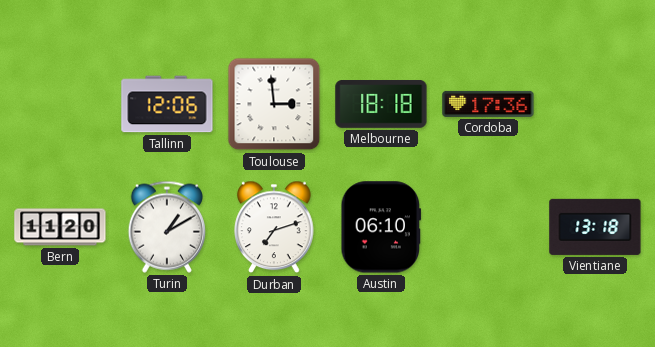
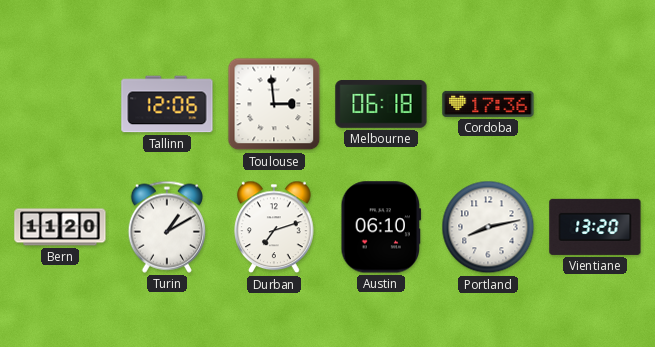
Melbourne: 18:18 -> 06:18
Portland: none -> 8:13
Vientiane: 13:18 -> 13:20
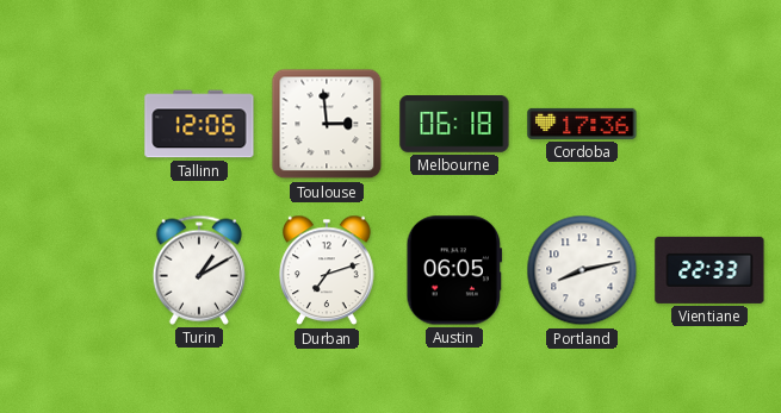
Bern: 11:20 -> none
Austin: 06:10 -> 06:05
Vientiane: 13:20 -> 22:33
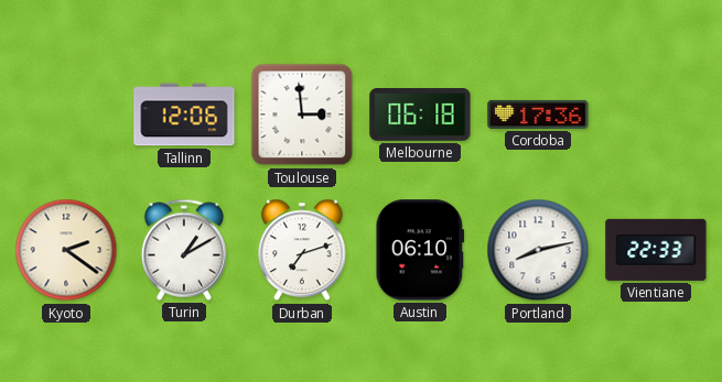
Kyoto: none -> 2:21
Austin: 06:05 -> 06:10
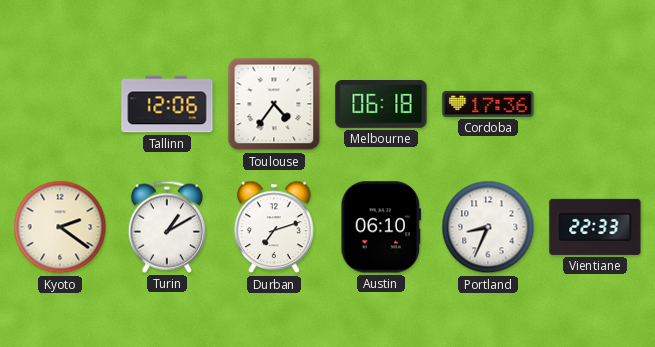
Toulouse: 2:59 -> 4:36
Portland: 8:13 -> 8:34
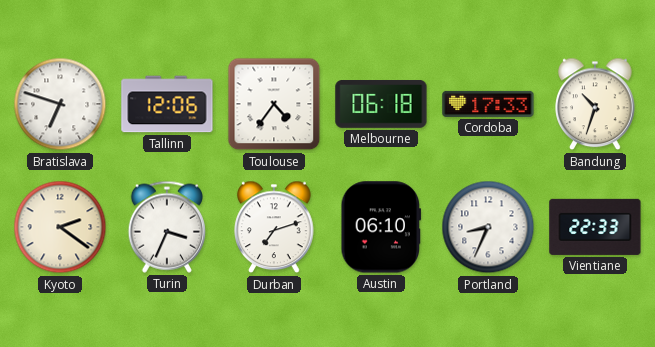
Bratislava: none -> 6:48
Cordoba: 17:36 -> 17:33
Bandung: none -> 10:33
Turin: 1:10 -> 3:34
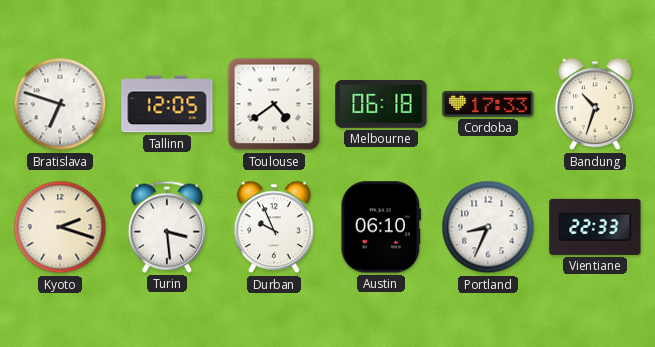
Tallinn: 12:06 -> 12:05
Toulouse: 4:36 -> 4:39
Kyoto: 2:21 -> 2:18
Turin: 3:34 -> 3:29
Durban: 7:12 -> 9:56
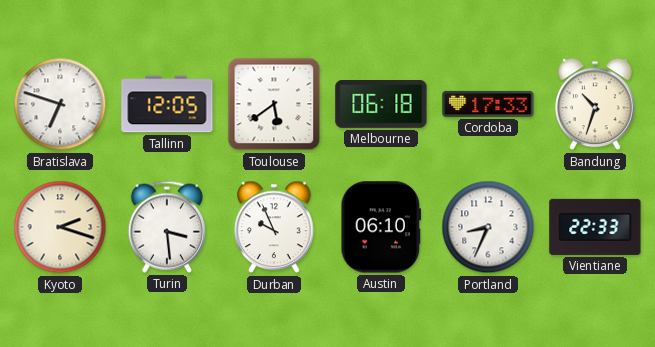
Toulouse: 4:39 -> 5:39
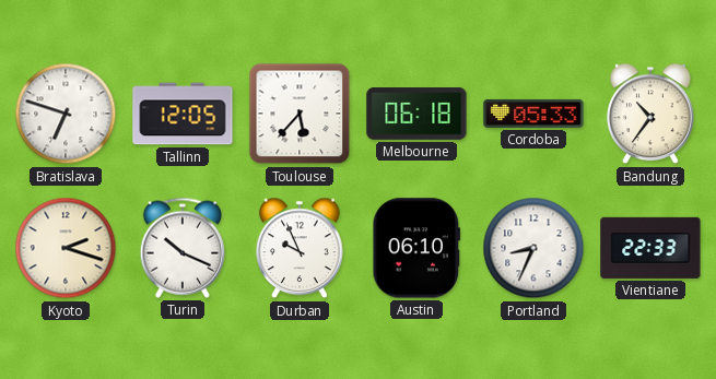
Toulouse: 5:39 -> 5:37
Cordoba: 17:33 -> 05:33
Bandung: 10:33 -> 10:36
Turin: 3:29 -> 10:19
